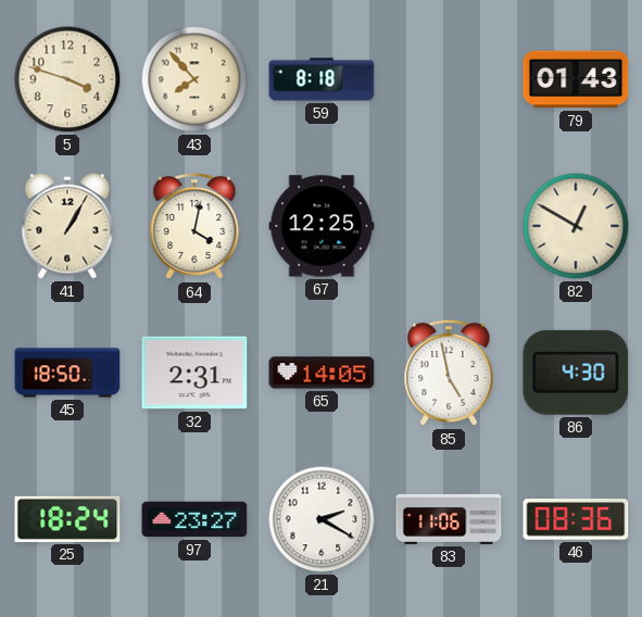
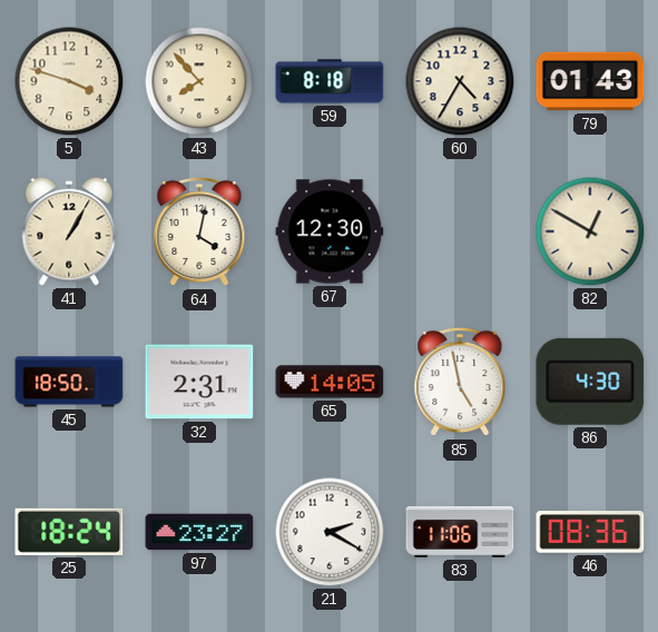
60: none -> 4:35
67: 12:25 -> 12:30
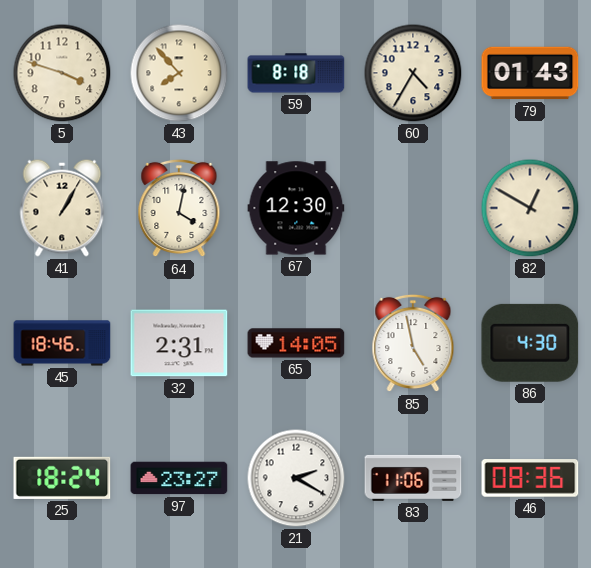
45: 18:50 -> 18:46
